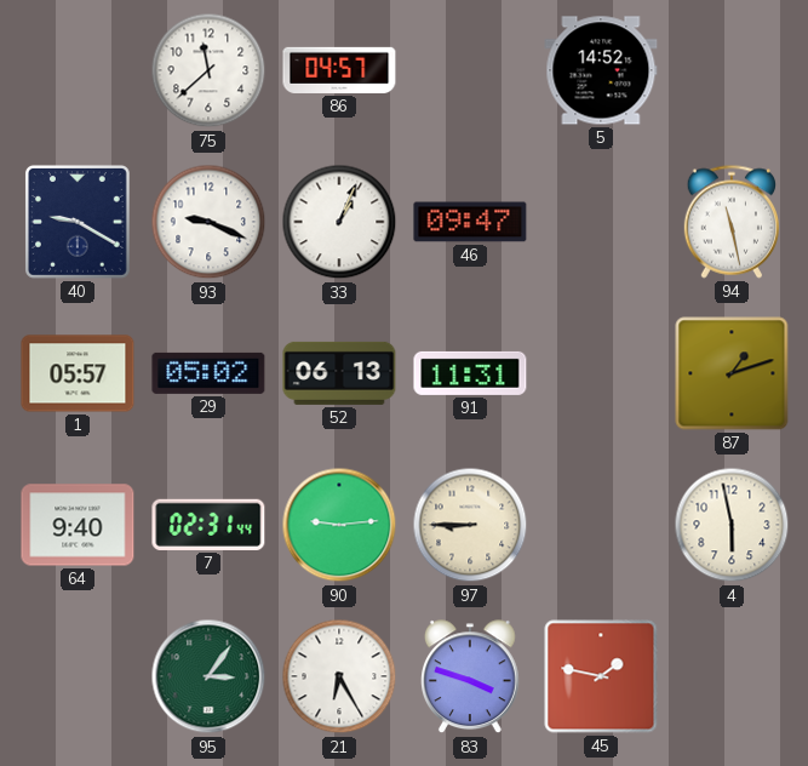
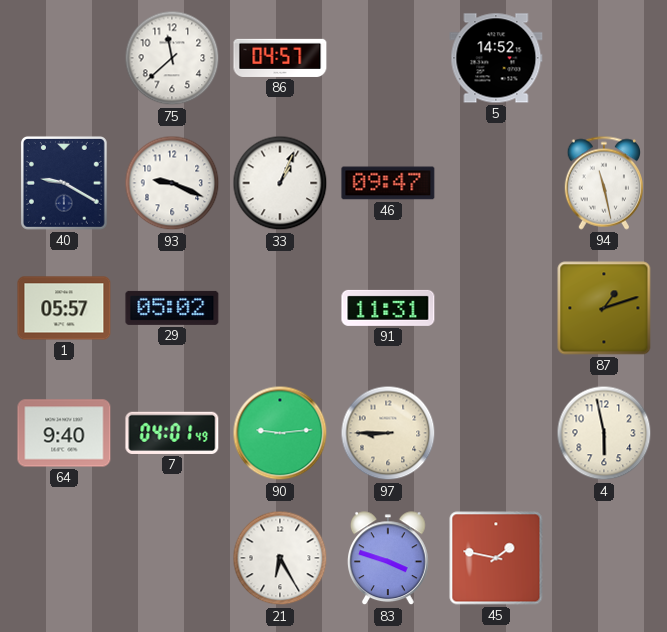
52: 06:13 -> none
7: 02:31 -> 04:01
95: 3:06 -> none
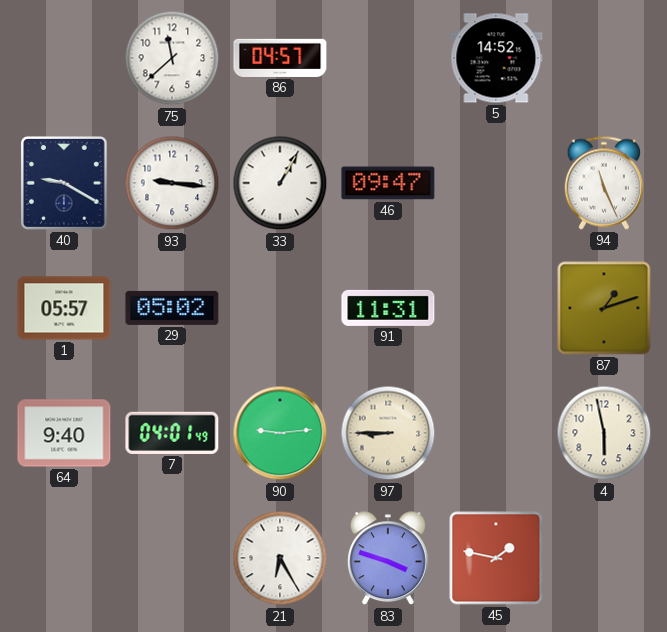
93: 9:19 -> 9:16
33: 1:04 -> 1:05
94: 11:28 -> 11:26
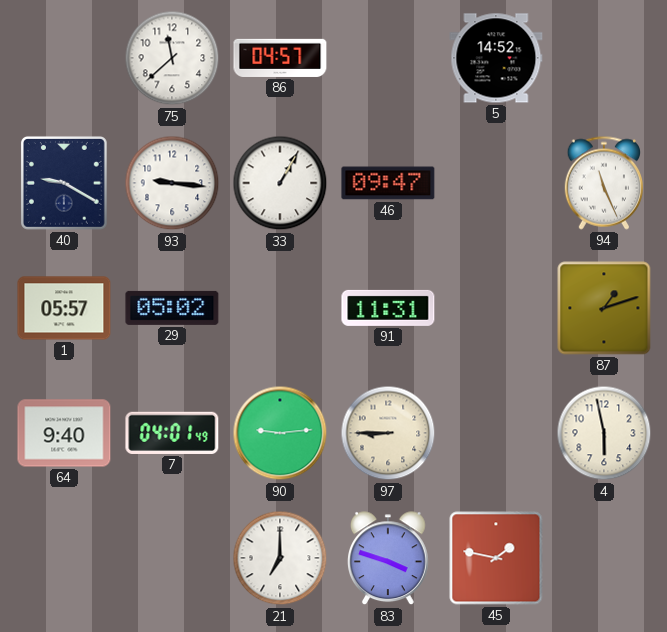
21: 6:25 -> 7:00
